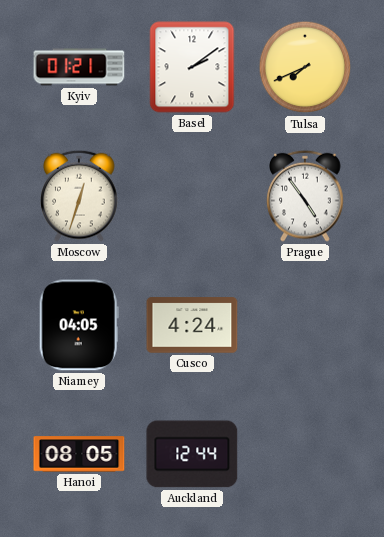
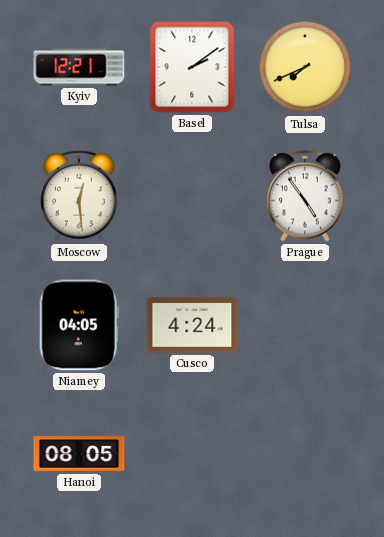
Kyiv: 01:21 -> 12:21
Moscow: 12:33 -> 12:29
Auckland: 12:44 -> none
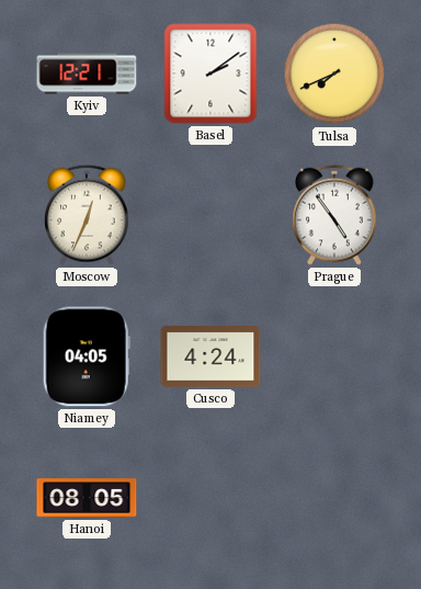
Moscow: 12:29 -> 12:34
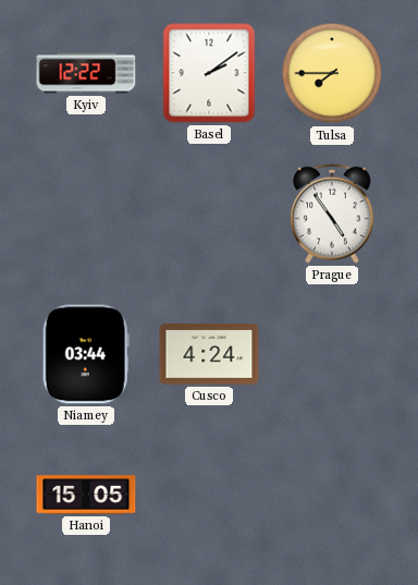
Kyiv: 12:21 -> 12:22
Tulsa: 7:41 -> 7:45
Moscow: 12:34 -> none
Niamey: 04:05 -> 03:44
Hanoi: 08:05 -> 15:05
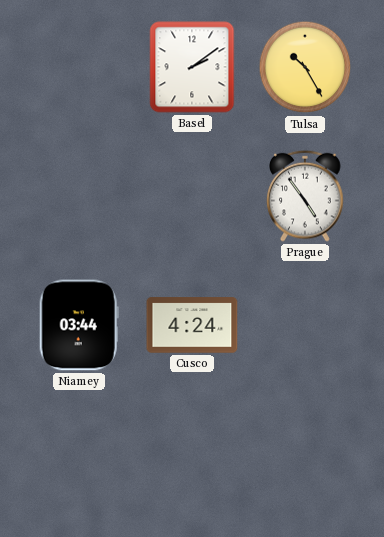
Kyiv: 12:22 -> none
Tulsa: 7:45 -> 10:25
Hanoi: 15:05 -> none
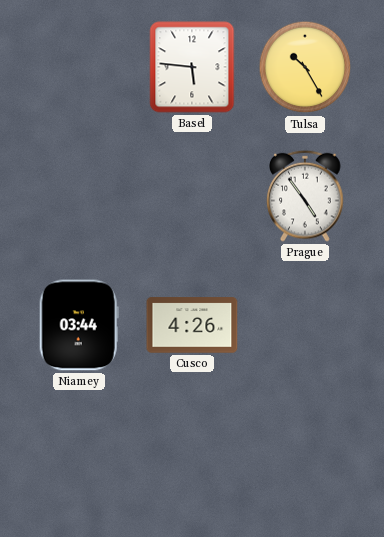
Basel: 2:09 -> 5:46
Cusco: 4:24 -> 4:26
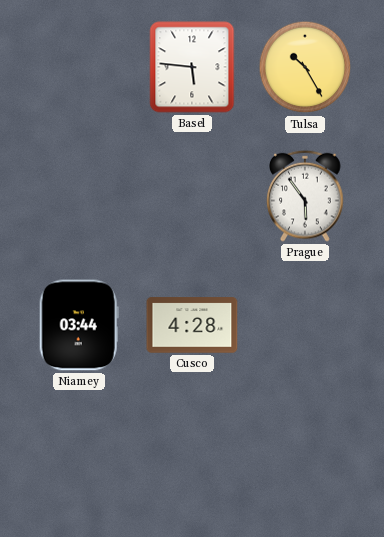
Prague: 4:54 -> 5:54
Cusco: 4:26 -> 4:28
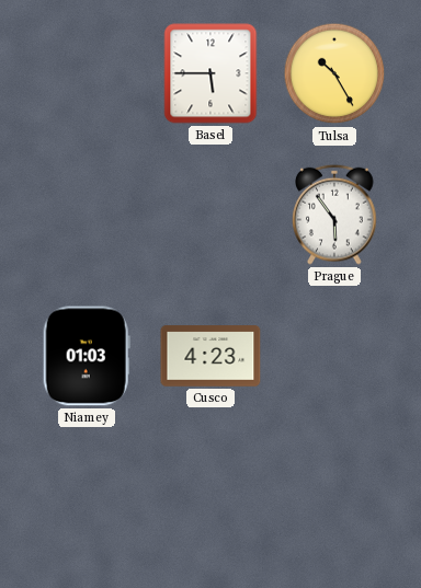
Basel: 5:46 -> 5:45
Niamey: 03:44 -> 01:03
Cusco: 4:28 -> 4:23
